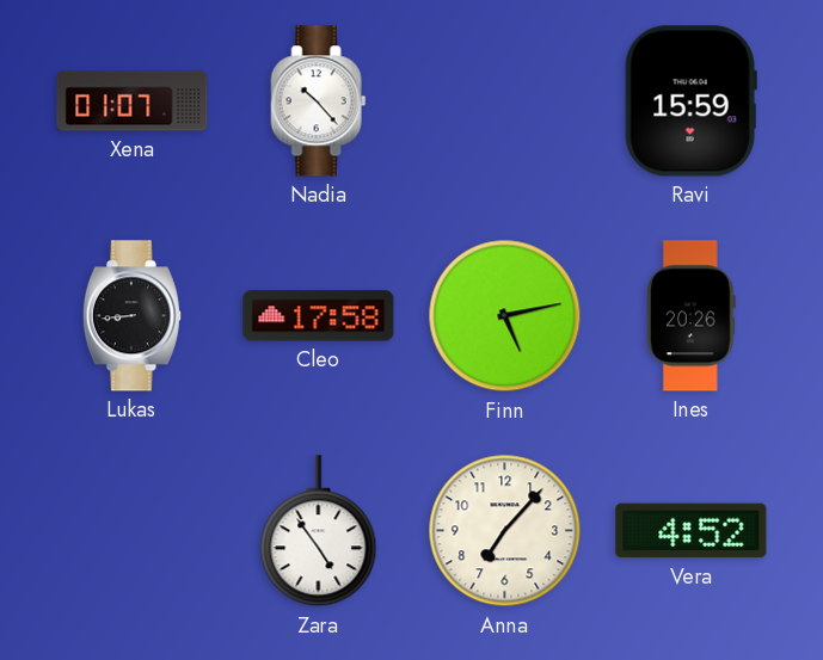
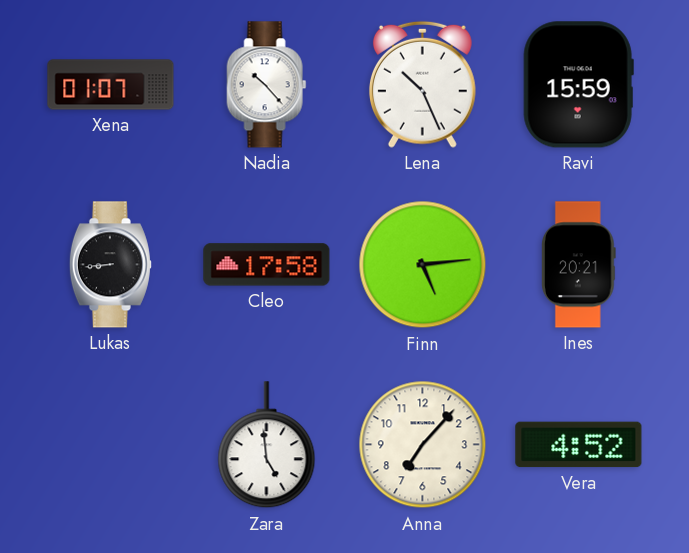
Lena: none -> 10:26
Finn: 5:13 -> 5:14
Ines: 20:26 -> 20:21
Zara: 4:54 -> 4:59
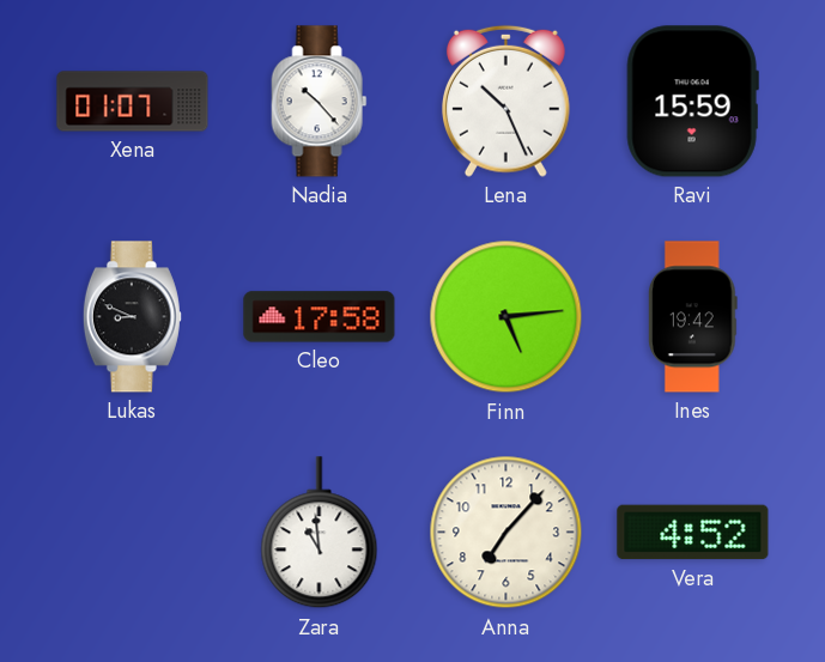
Lukas: 8:44 -> 8:49
Ines: 20:21 -> 19:42
Zara: 4:59 -> 10:59
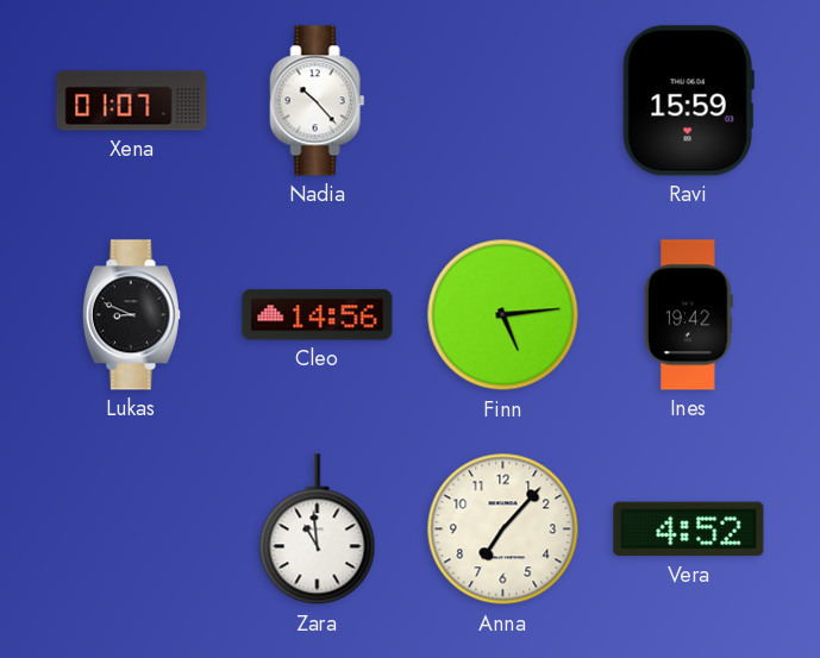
Lena: 10:26 -> none
Cleo: 17:58 -> 14:56
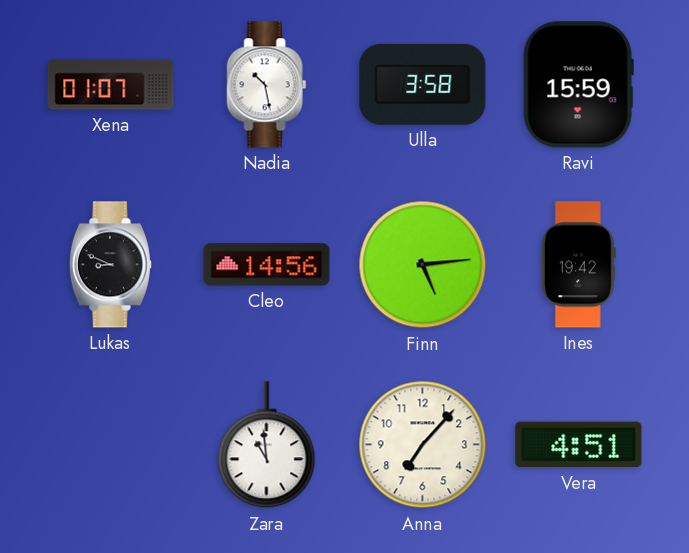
Nadia: 10:23 -> 10:28
Ulla: none -> 3:58
Vera: 4:52 -> 4:51
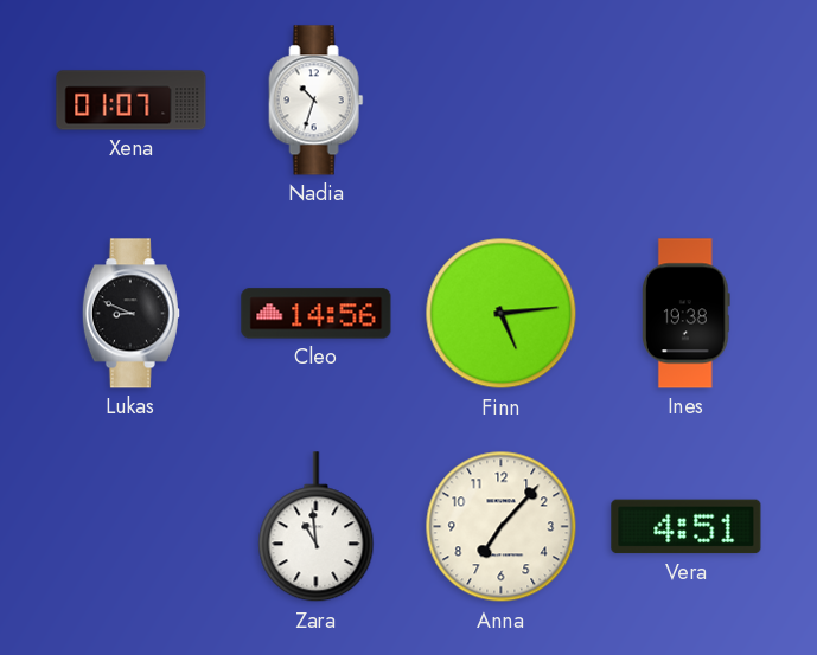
Nadia: 10:28 -> 10:33
Ulla: 3:58 -> none
Ravi: 15:59 -> none
Ines: 19:42 -> 19:38
